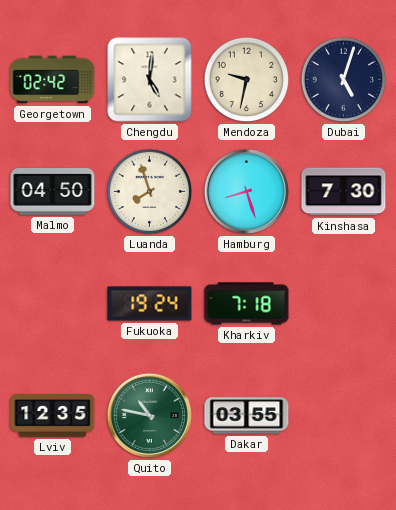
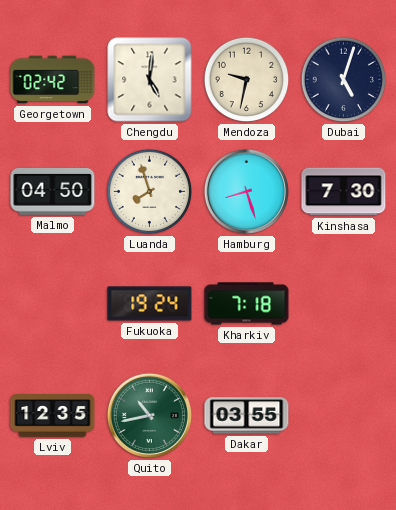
Quito: 10:47 -> 10:43
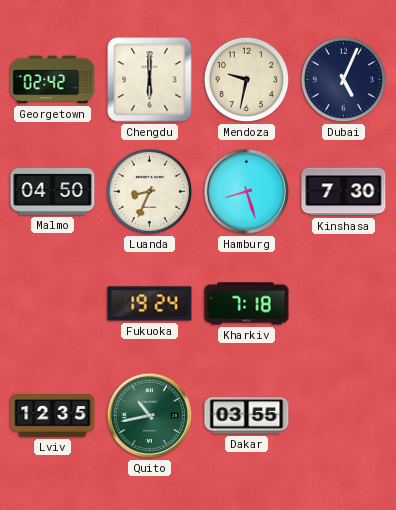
Chengdu: 5:01 -> 6:00
Dubai: 5:03 -> 5:04
Luanda: 7:57 -> 8:34
